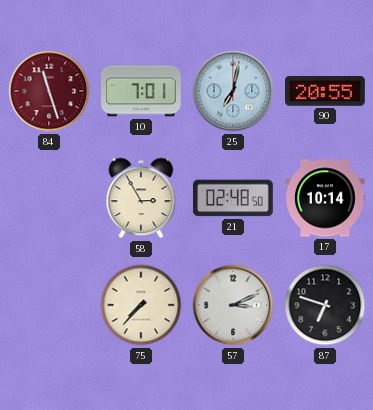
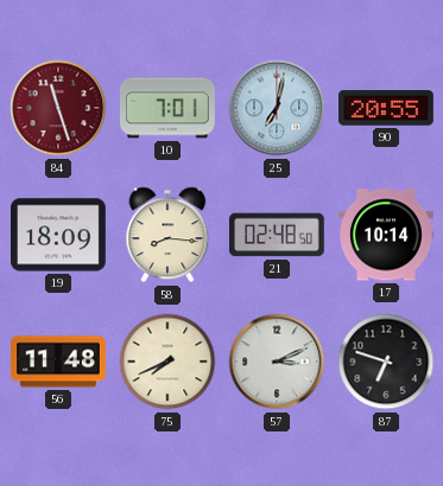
19: none -> 18:09
58: 2:55 -> 8:16
56: none -> 11:48
75: 7:37 -> 7:41
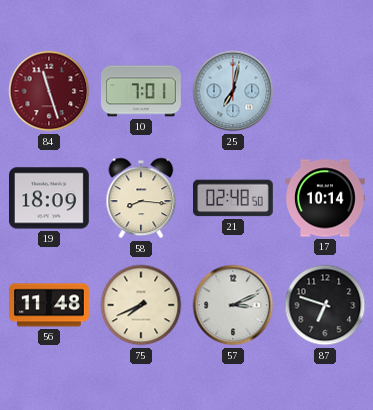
90: 20:55 -> none
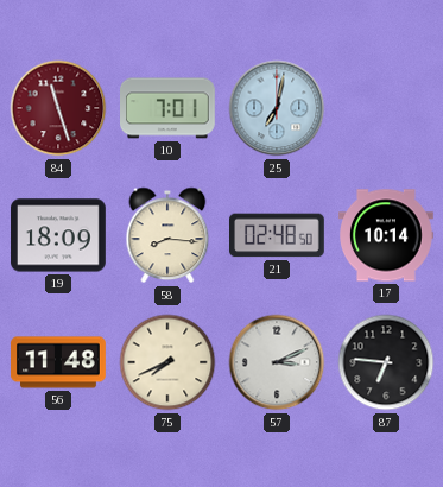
87: 6:48 -> 6:46
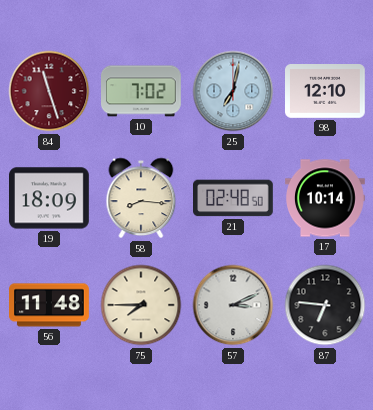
10: 7:01 -> 7:02
98: none -> 12:10
75: 7:41 -> 7:45
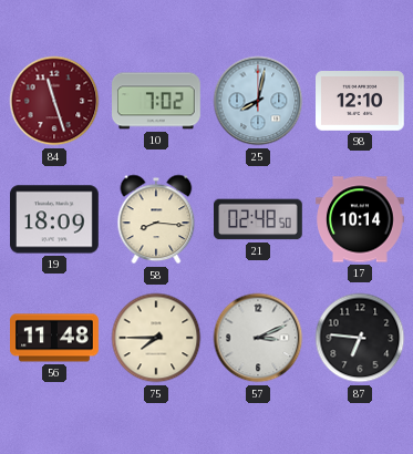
25: 7:02 -> 8:02
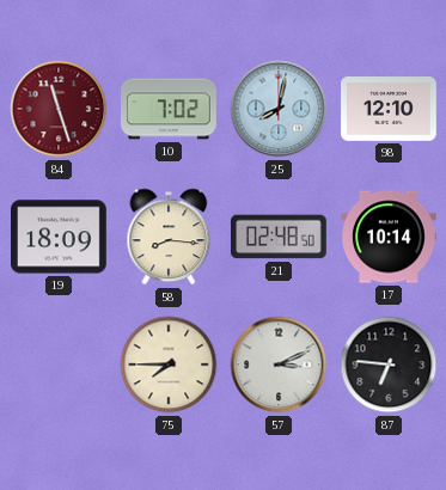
56: 11:48 -> none
